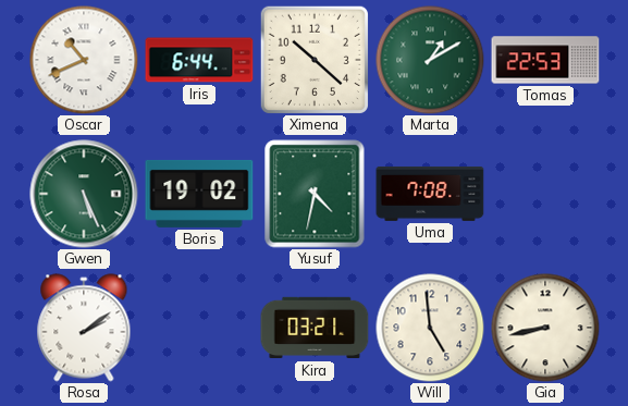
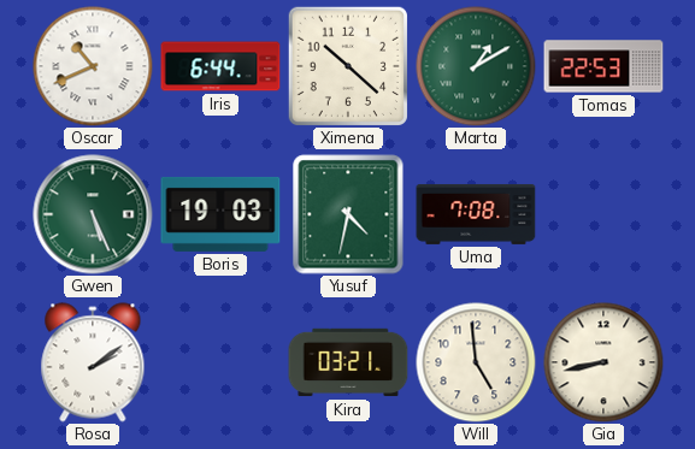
Boris: 19:02 -> 19:03
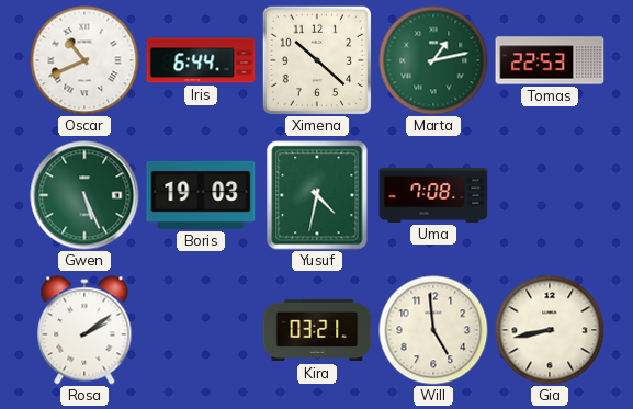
Marta: 1:10 -> 1:13
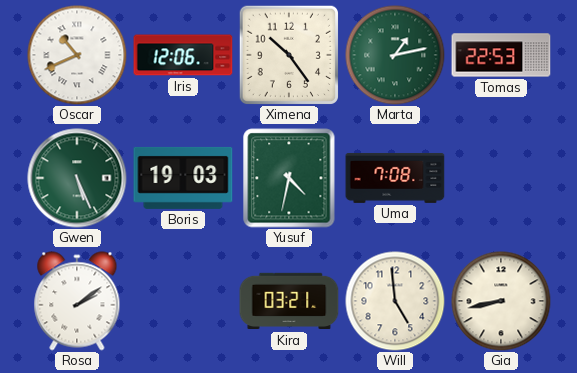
Iris: 6:44 -> 12:06
Ximena: 10:22 -> 10:24
